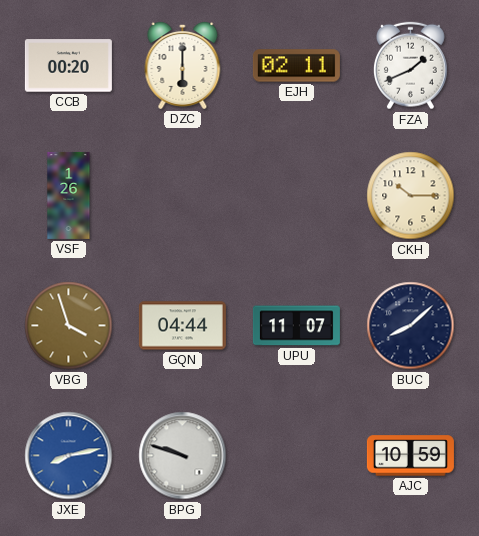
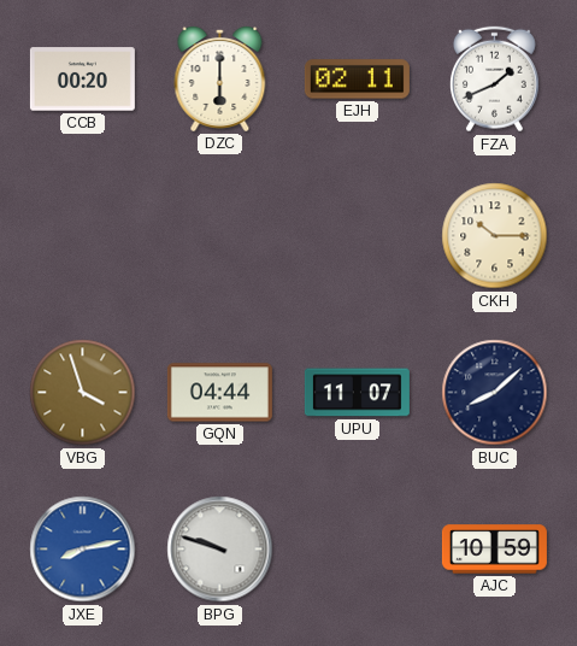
VSF: 1:26 -> none
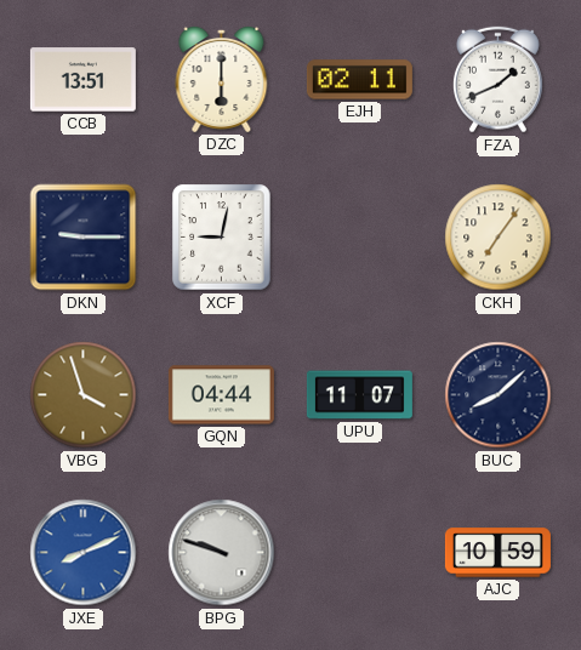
CCB: 00:20 -> 13:51
DKN: none -> 9:15
XCF: none -> 9:02
CKH: 10:15 -> 7:06
JXE: 8:13 -> 8:11
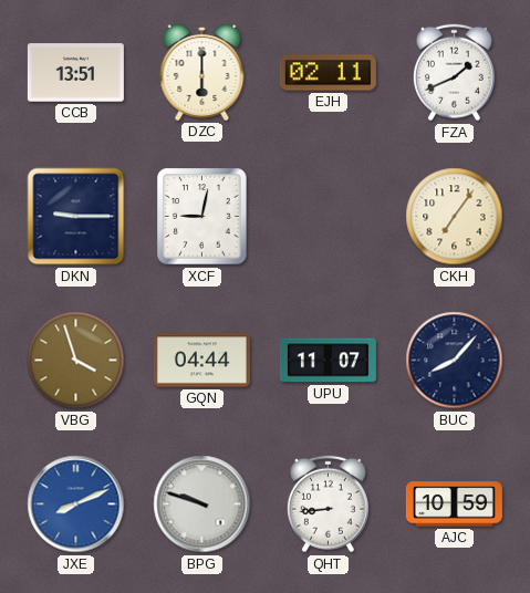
BUC: 8:08 -> 8:07
QHT: none -> 8:44
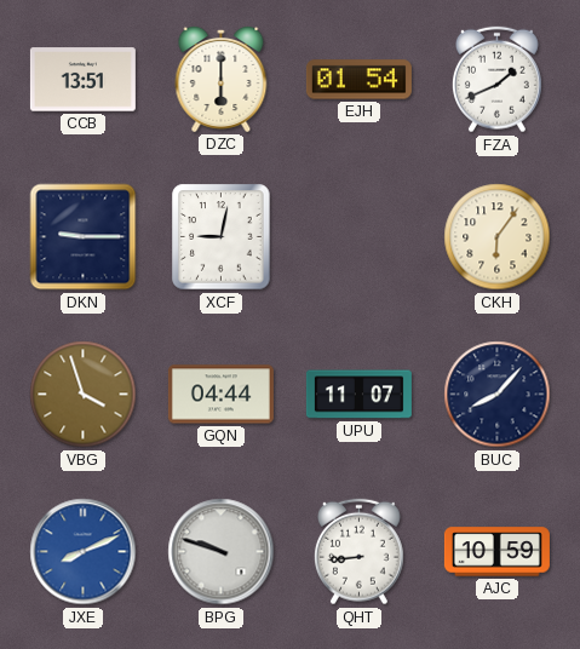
EJH: 02:11 -> 01:54
CKH: 7:06 -> 6:06
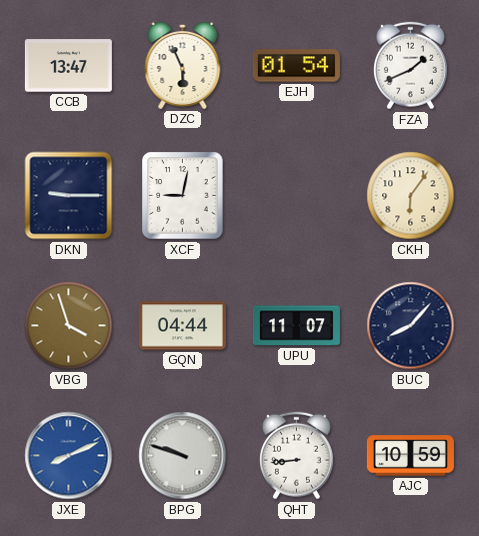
CCB: 13:51 -> 13:47
DZC: 6:00 -> 5:56
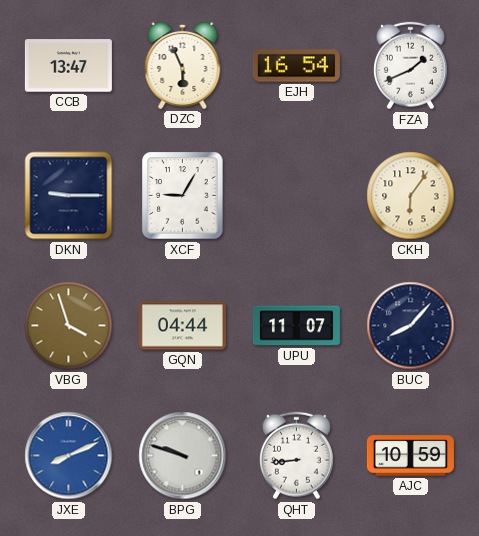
EJH: 01:54 -> 16:54
XCF: 9:02 -> 9:05
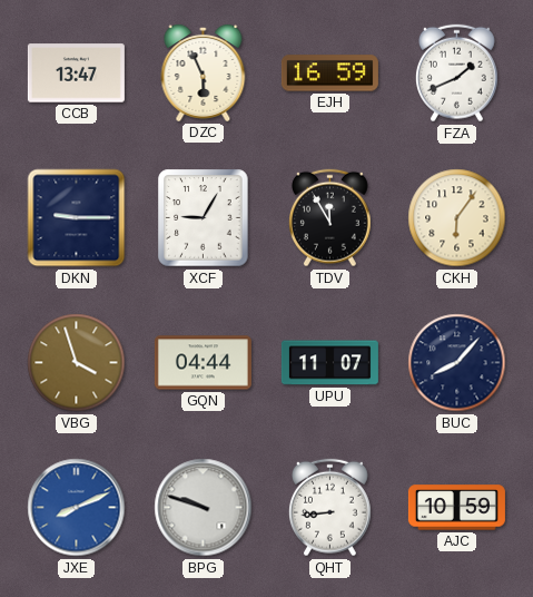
EJH: 16:54 -> 16:59
TDV: none -> 11:55
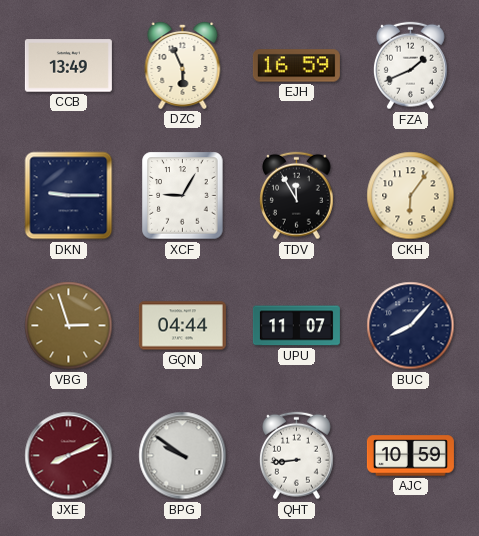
CCB: 13:47 -> 13:49
VBG: 3:57 -> 2:57
JXE dial: blue -> burgundy
BPG: 9:48 -> 9:51
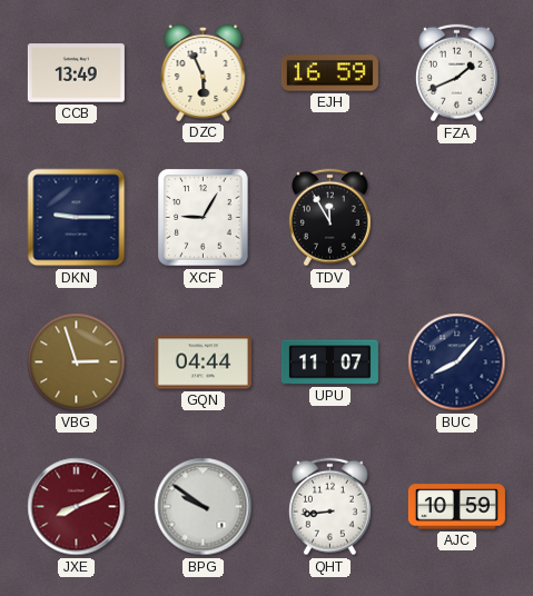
CKH: 6:06 -> none
